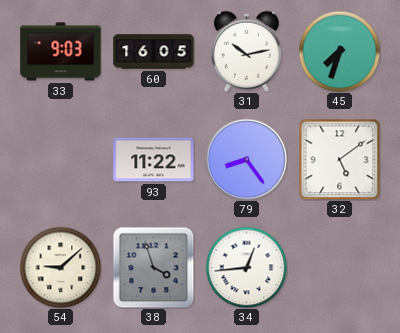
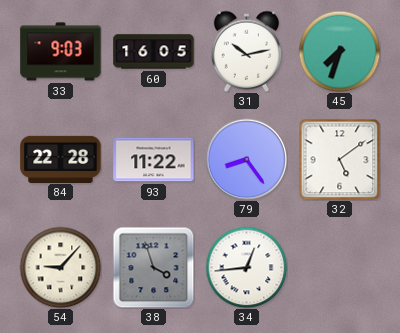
84: none -> 22:28
54: 9:08 -> 9:07
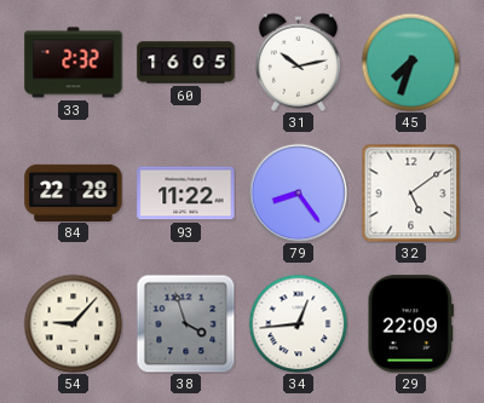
33: 9:03 -> 2:32
29: none -> 22:09
